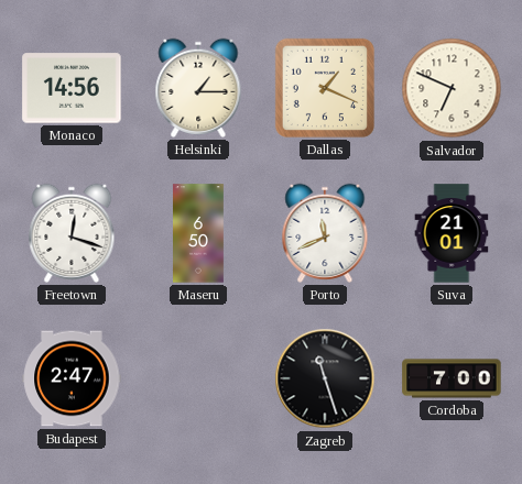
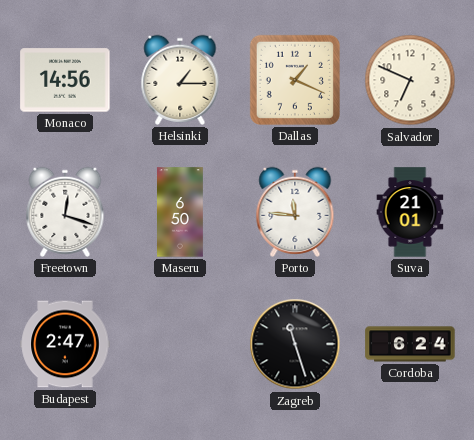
Porto: 11:41 -> 11:46
Cordoba: 7:00 -> 6:24
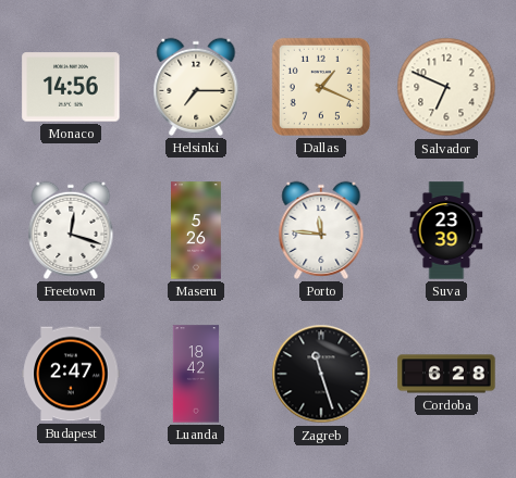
Helsinki: 1:15 -> 7:15
Maseru: 6:50 -> 5:26
Suva: 21:01 -> 23:39
Luanda: none -> 18:42
Cordoba: 6:24 -> 6:28
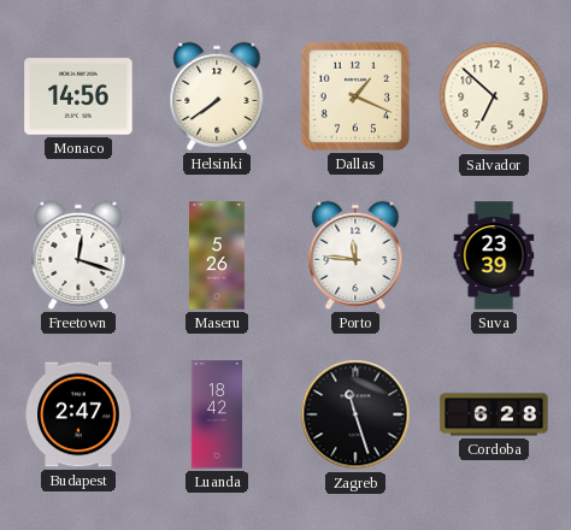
Helsinki: 7:15 -> 7:39
Salvador: 6:49 -> 6:52
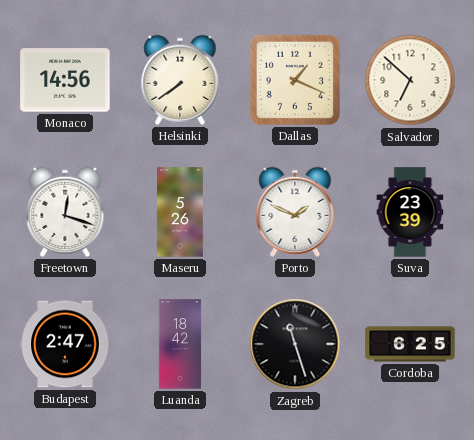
Porto: 11:46 -> 1:49
Cordoba: 6:28 -> 6:25
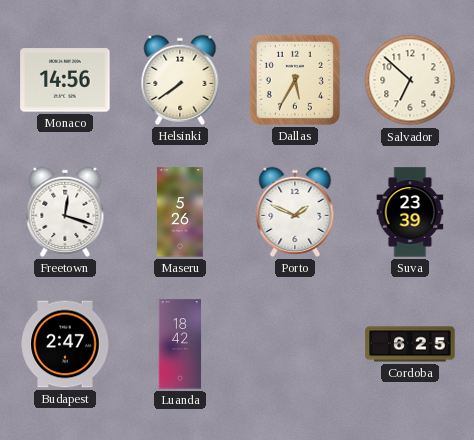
Dallas: 1:19 -> 5:35
Zagreb: 11:27 -> none
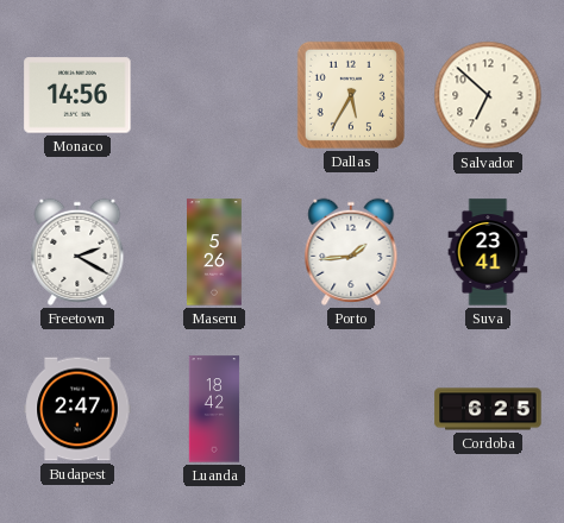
Helsinki: 7:39 -> none
Freetown: 12:18 -> 2:20
Porto: 1:49 -> 1:44
Suva: 23:39 -> 23:41
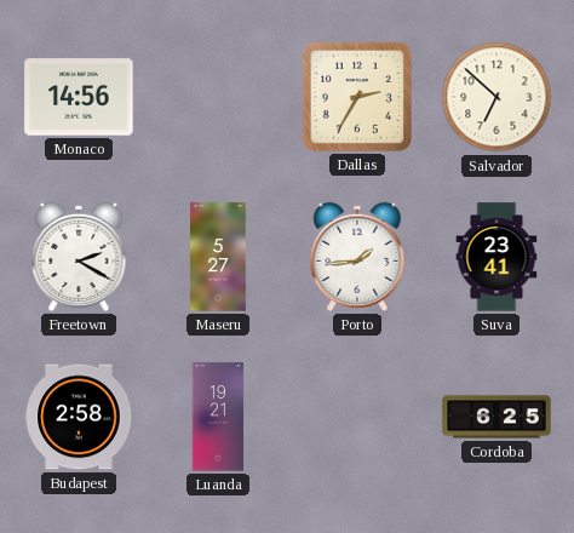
Dallas: 5:35 -> 2:35
Maseru: 5:26 -> 5:27
Budapest: 2:47 -> 2:58
Luanda: 18:42 -> 19:21
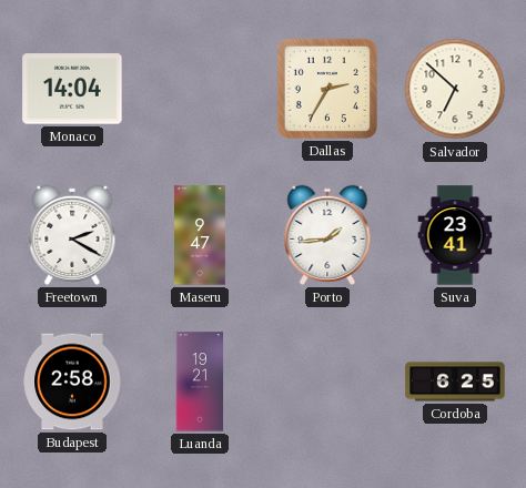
Monaco: 14:56 -> 14:04
Maseru: 5:27 -> 9:47
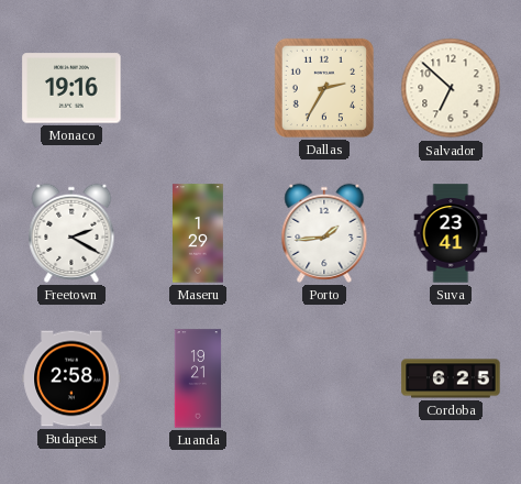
Monaco: 14:04 -> 19:16
Maseru: 9:47 -> 1:29
